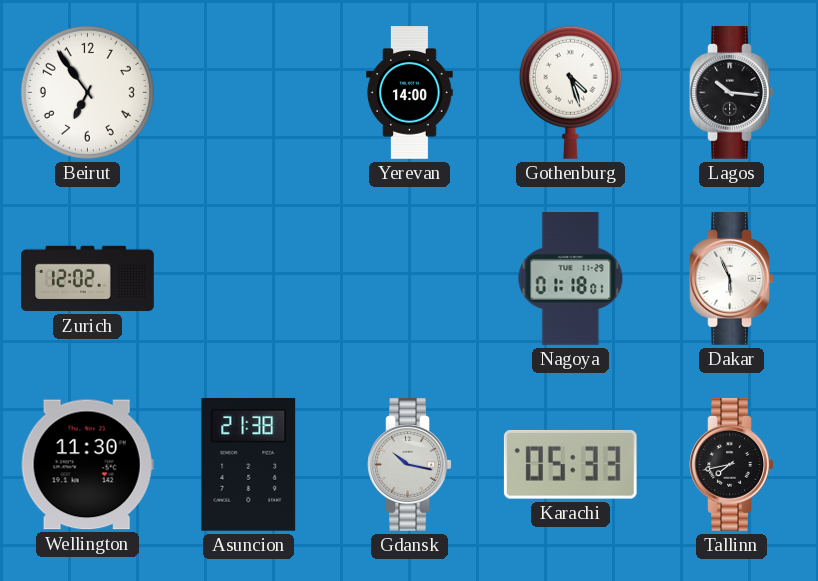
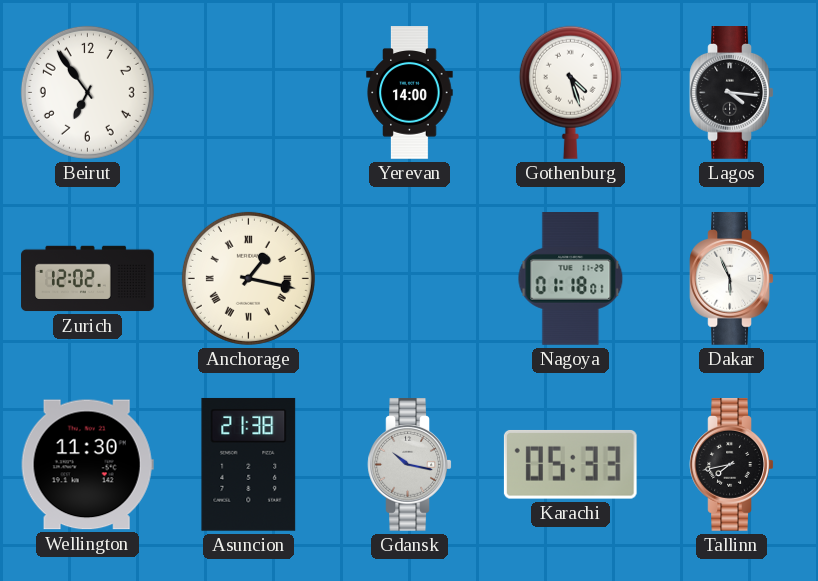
Lagos: 10:16 -> 4:16
Anchorage: none -> 1:17
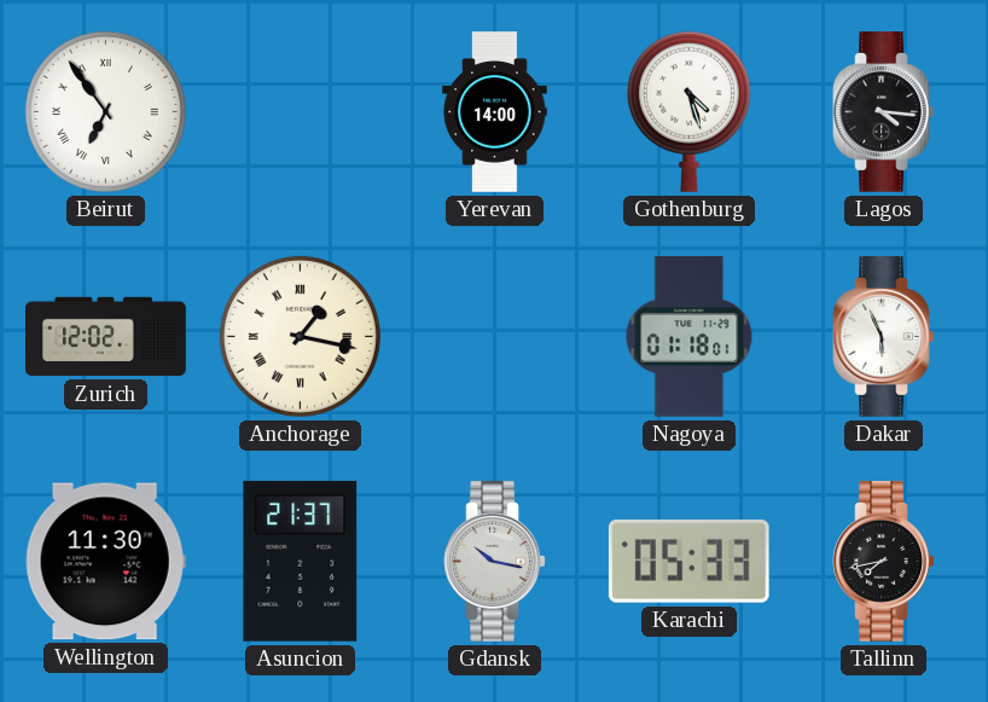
Beirut numerals: Arabic -> Roman
Asuncion: 21:38 -> 21:37
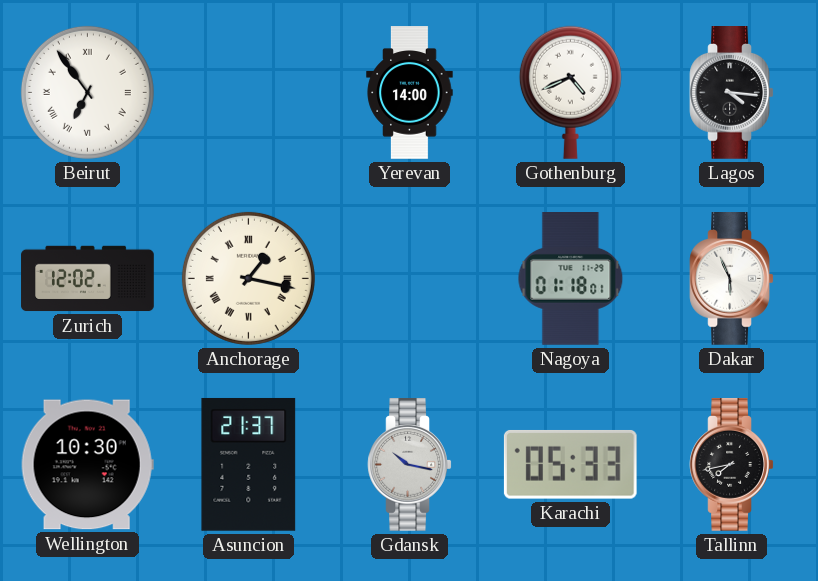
Gothenburg: 4:27 -> 4:41
Wellington: 11:30 -> 10:30
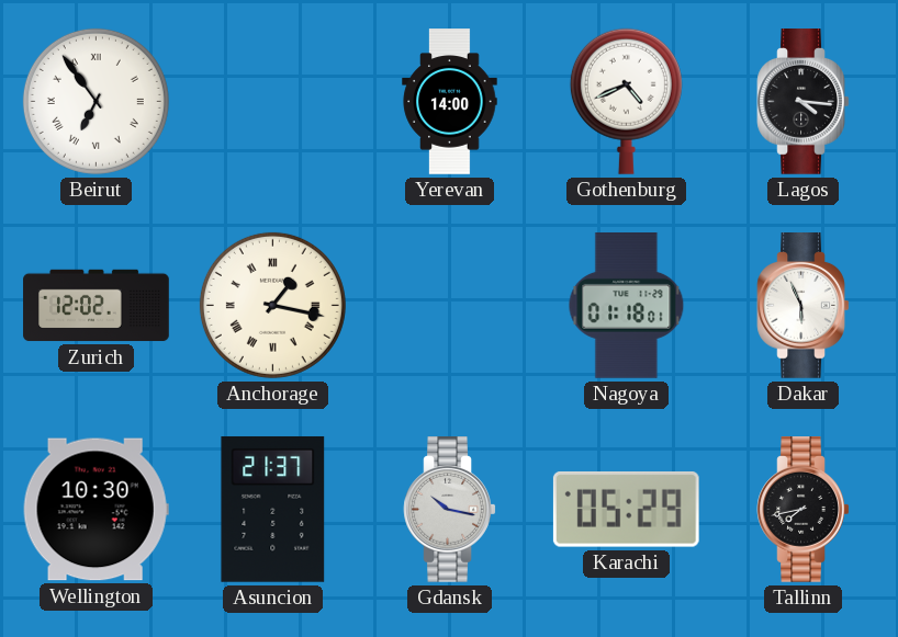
Karachi: 05:33 -> 05:29
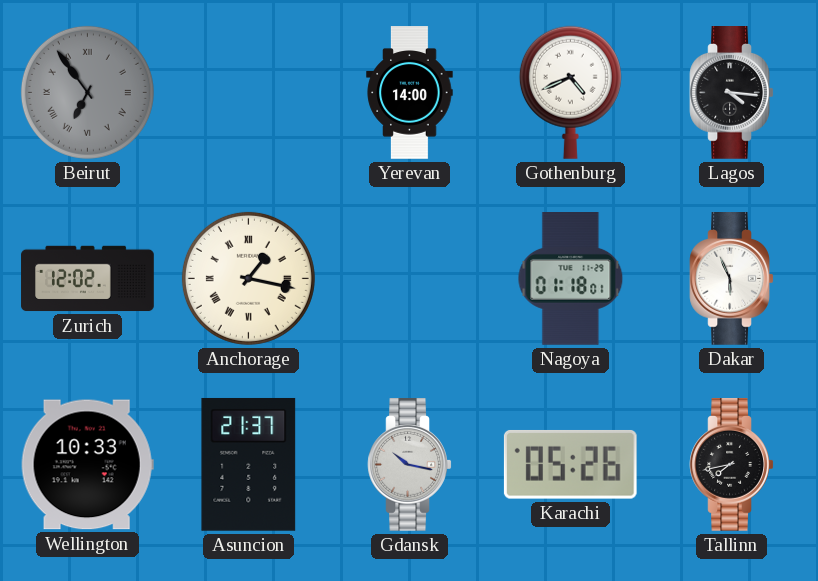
Beirut dial: white -> grey
Wellington: 10:30 -> 10:33
Karachi: 05:29 -> 05:26
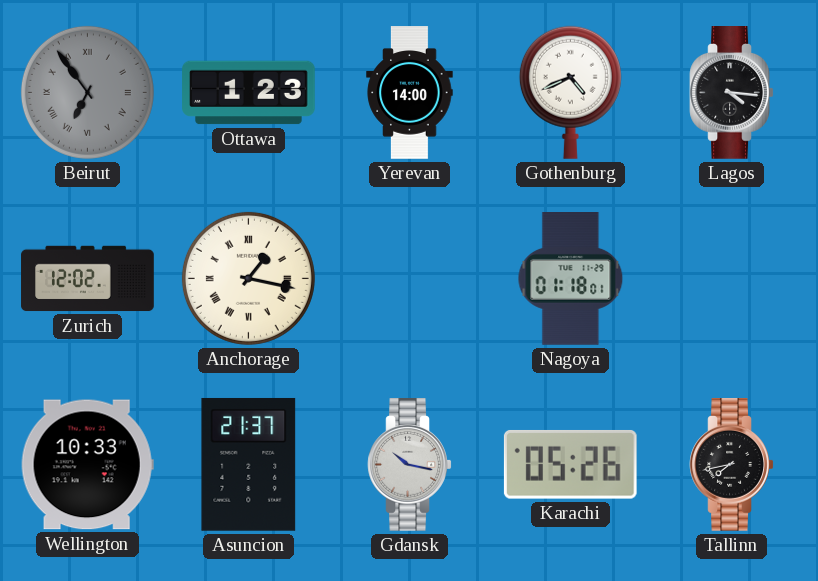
Ottawa: none -> 1:23
Dakar: 5:56 -> none
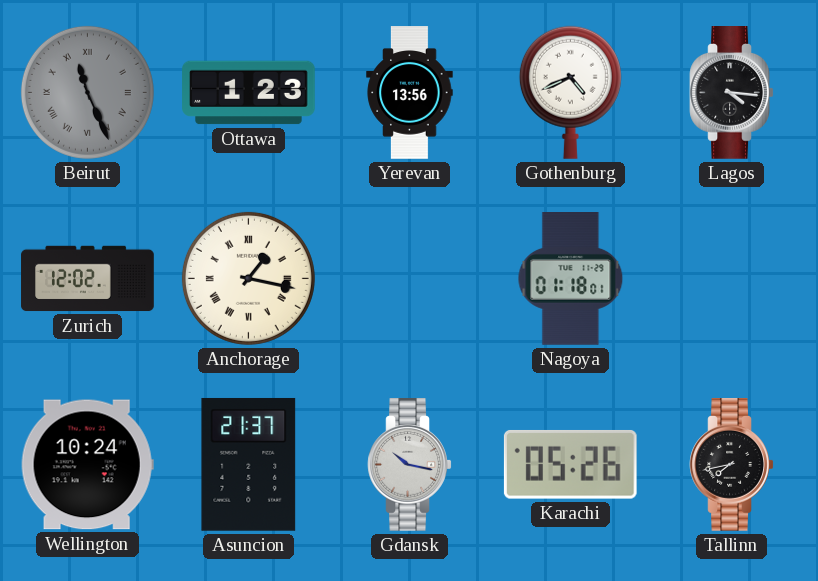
Beirut: 6:54 -> 11:26
Yerevan: 14:00 -> 13:56
Wellington: 10:33 -> 10:24
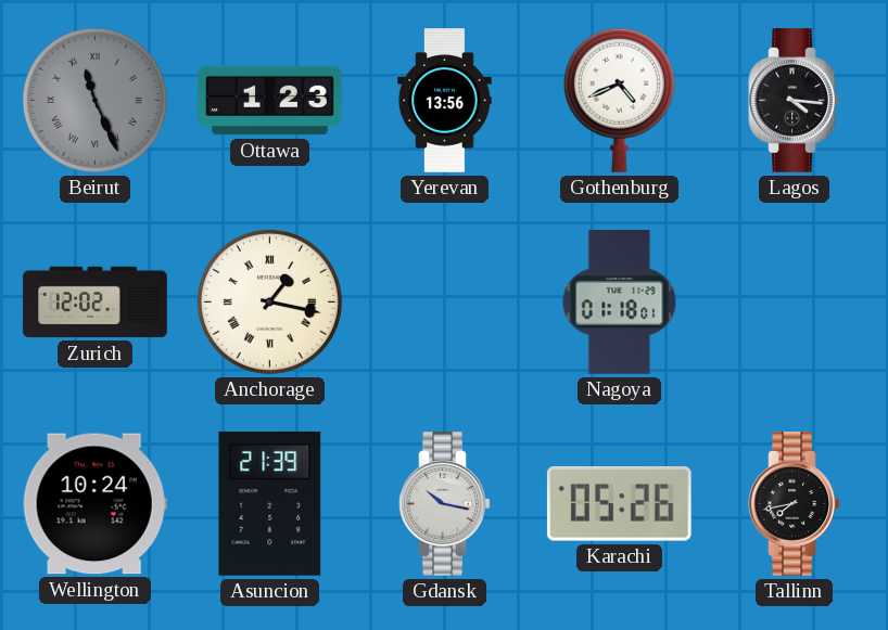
Asuncion: 21:37 -> 21:39
